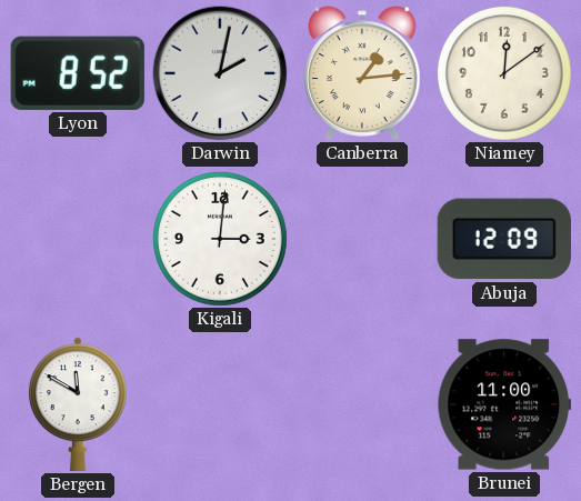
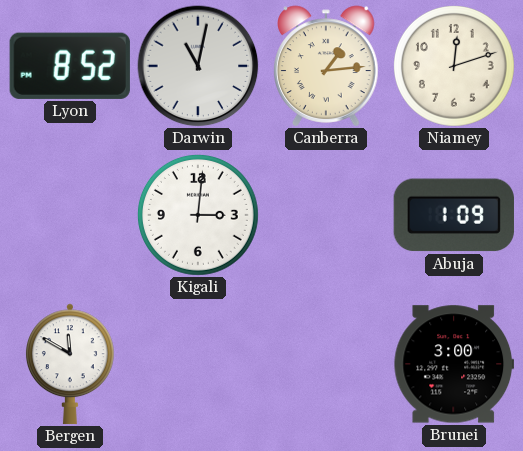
Darwin: 2:02 -> 11:02
Niamey: 12:09 -> 12:12
Abuja: 12:09 -> 1:09
Brunei: 11:00 -> 3:00
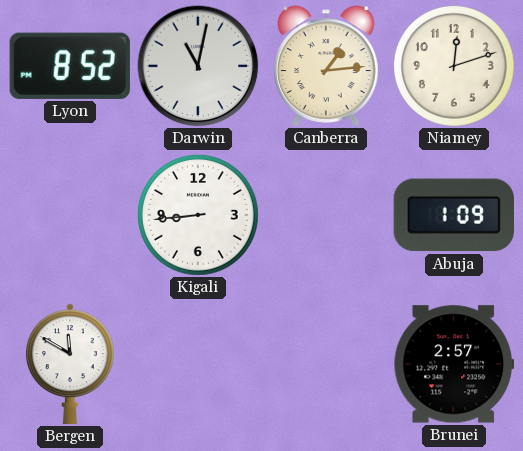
Kigali: 3:01 -> 8:44
Brunei: 3:00 -> 2:57
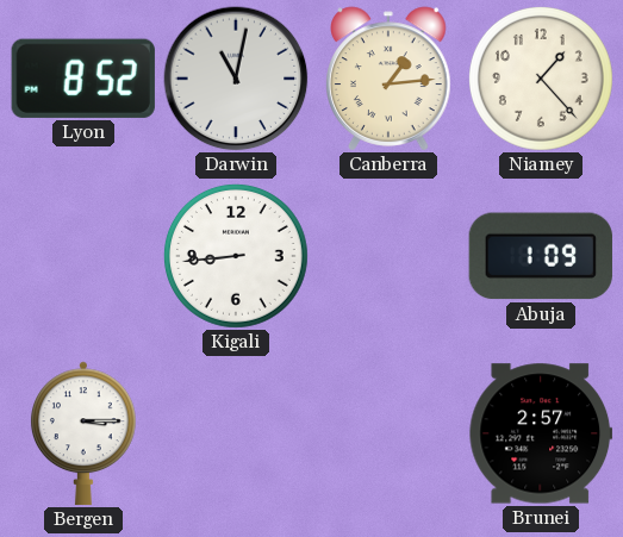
Niamey: 12:12 -> 1:23
Bergen: 11:50 -> 3:15
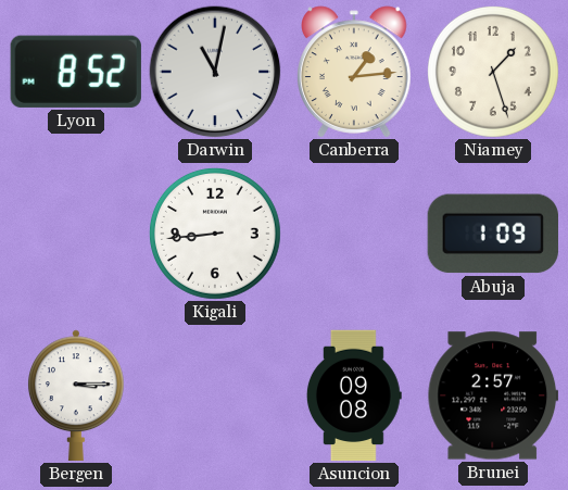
Niamey: 1:23 -> 1:27
Asuncion: none -> 09:08
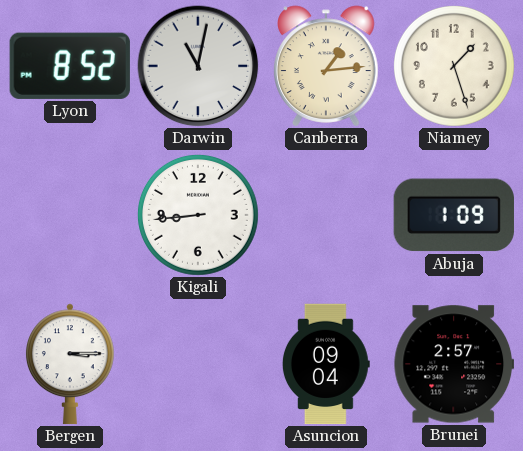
Asuncion: 09:08 -> 09:04
